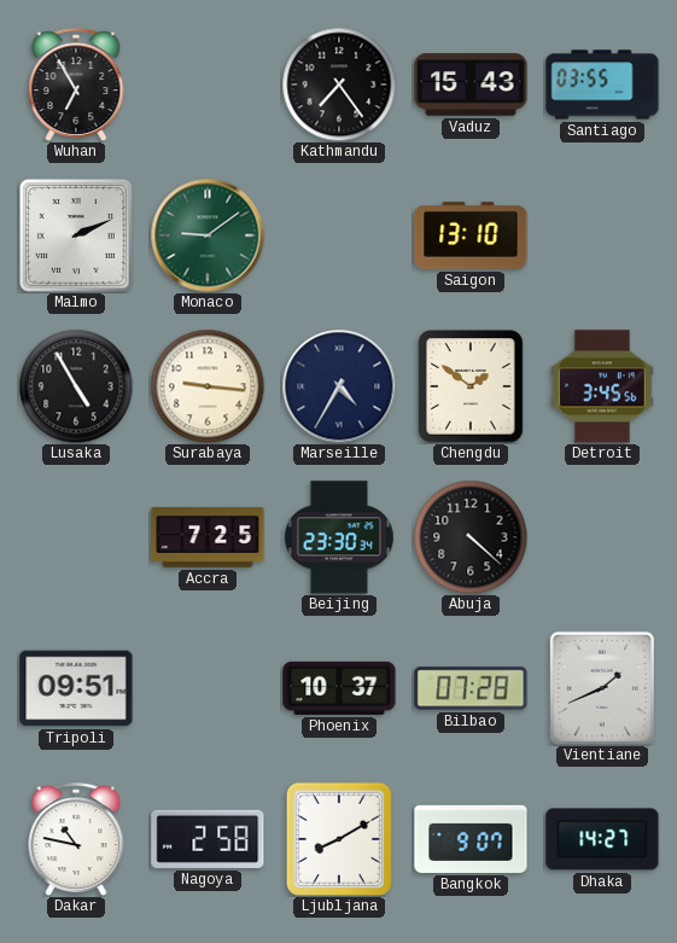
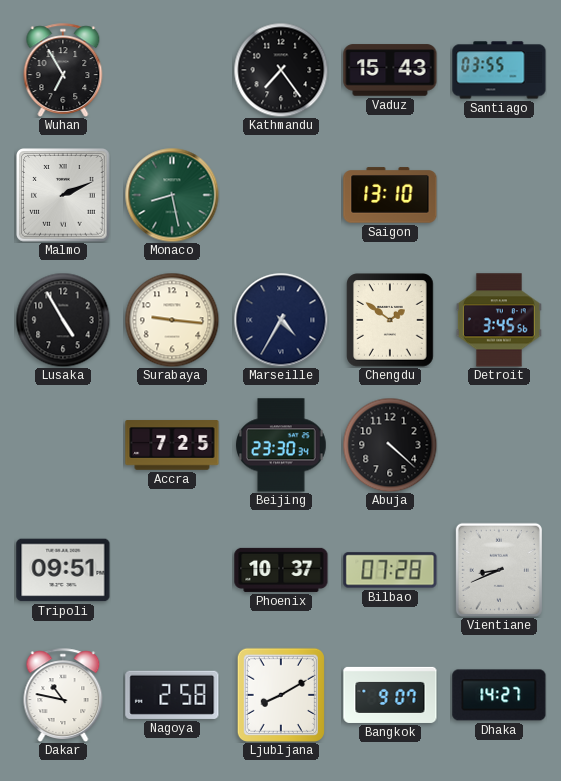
Monaco: 9:09 -> 8:28
Vientiane: 1:41 -> 8:41
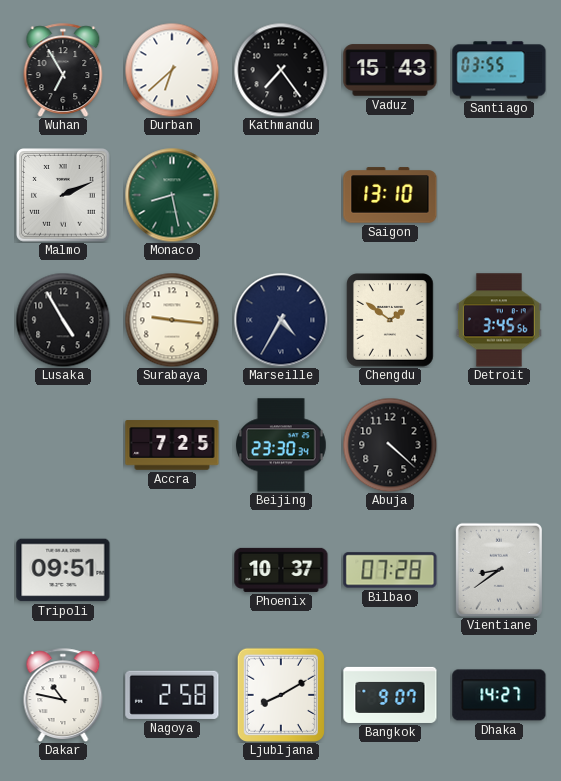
Durban: none -> 6:38
Vientiane: 8:41 -> 8:39
